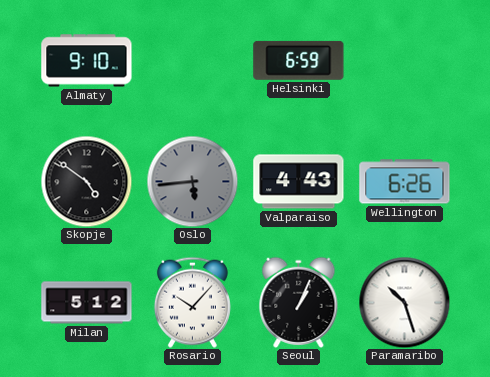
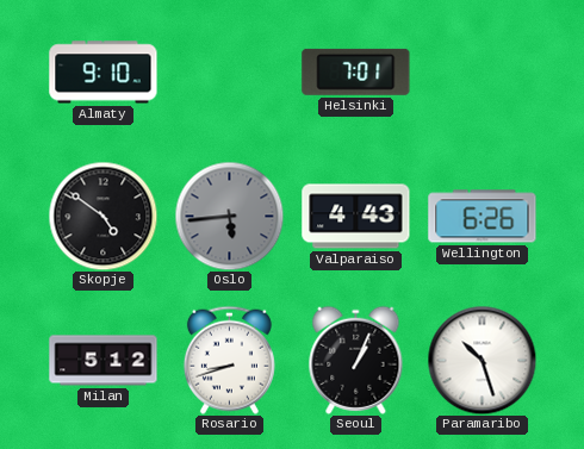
Helsinki: 6:59 -> 7:01
Rosario: 10:07 -> 8:42
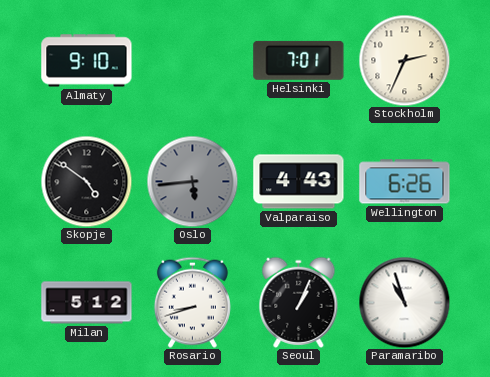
Stockholm: none -> 2:34
Paramaribo: 10:27 -> 10:57
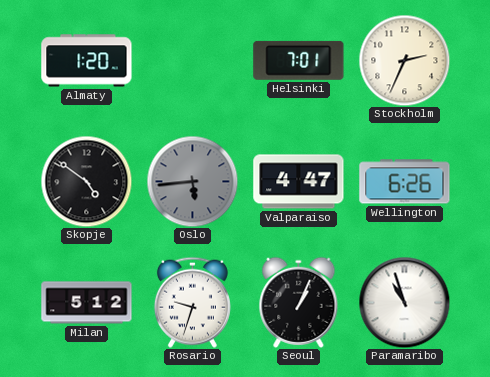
Almaty: 9:10 -> 1:20
Valparaiso: 4:43 -> 4:47
Rosario: 8:42 -> 9:33
